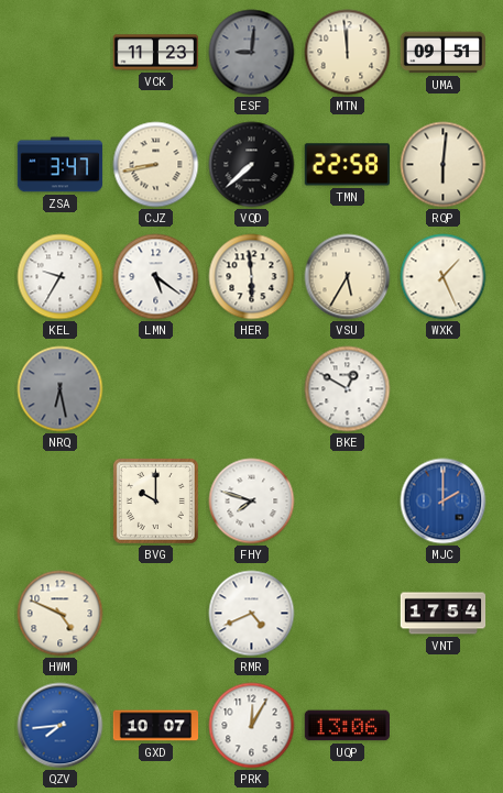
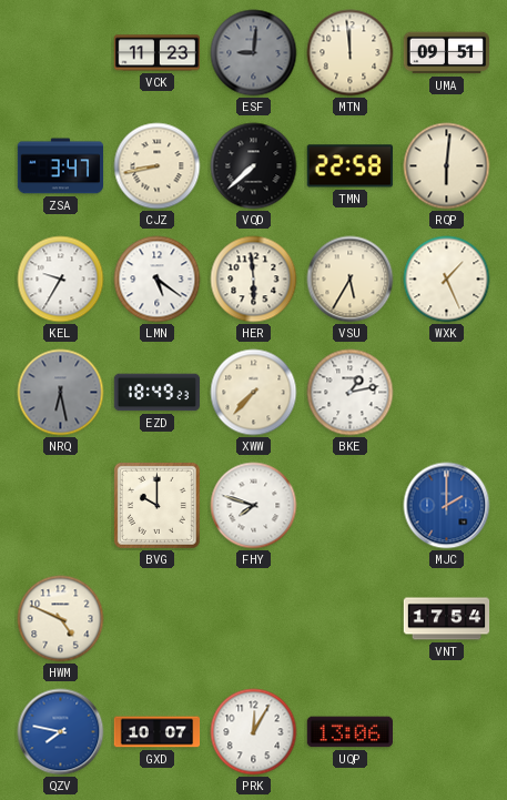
EZD: none -> 18:49
XWW: none -> 7:37
BKE: 12:50 -> 1:13
RMR: 4:41 -> none
QZV: 7:44 -> 7:47
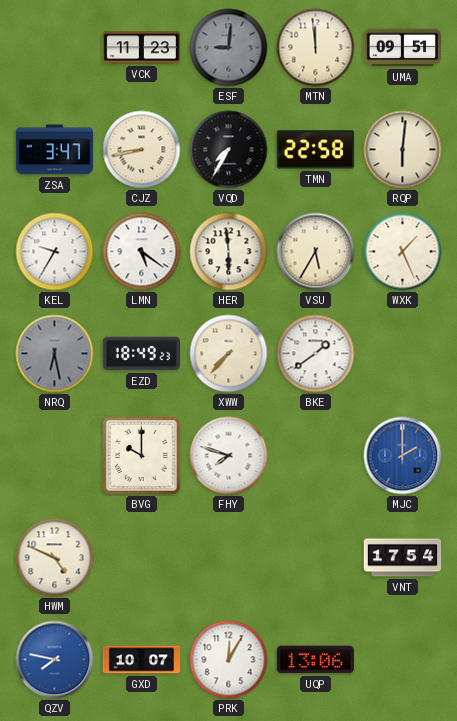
VQD: 7:38 -> 7:35
BKE: 1:13 -> 1:39
